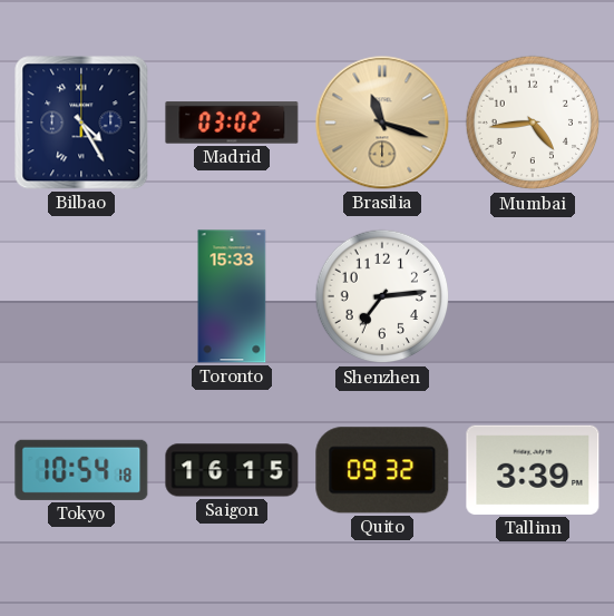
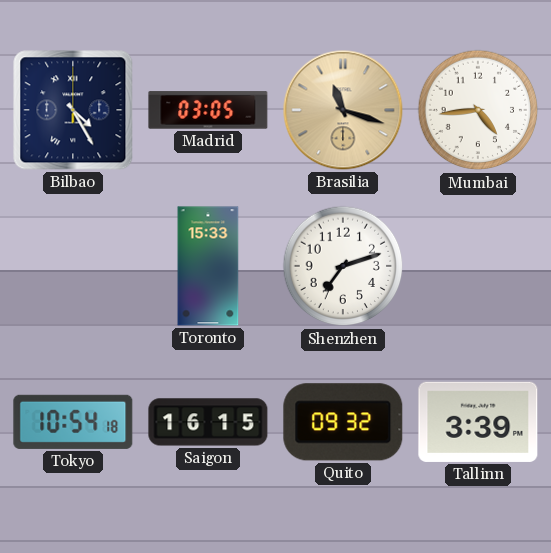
Madrid: 03:02 -> 03:05
Shenzhen: 7:14 -> 7:12
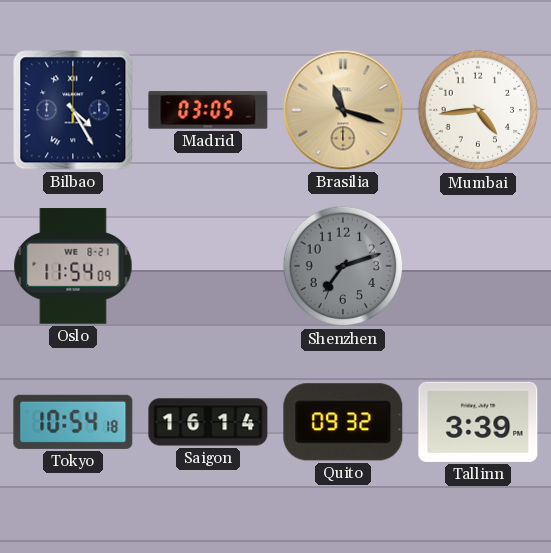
Oslo: none -> 11:54
Toronto: 15:33 -> none
Shenzhen dial: white -> grey
Saigon: 16:15 -> 16:14
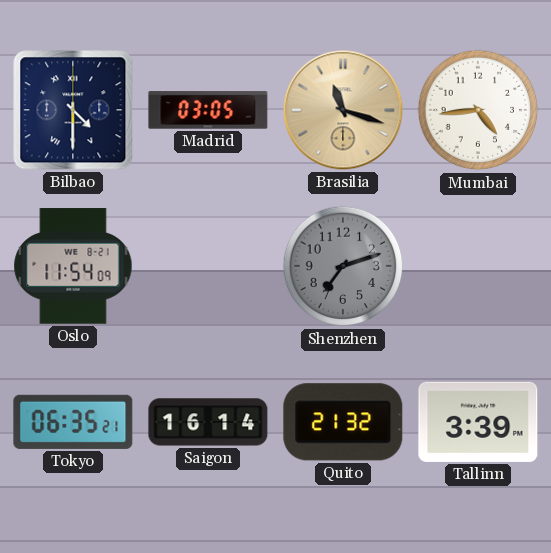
Bilbao: 4:25 -> 4:30
Tokyo: 10:54 -> 06:35
Quito: 09:32 -> 21:32
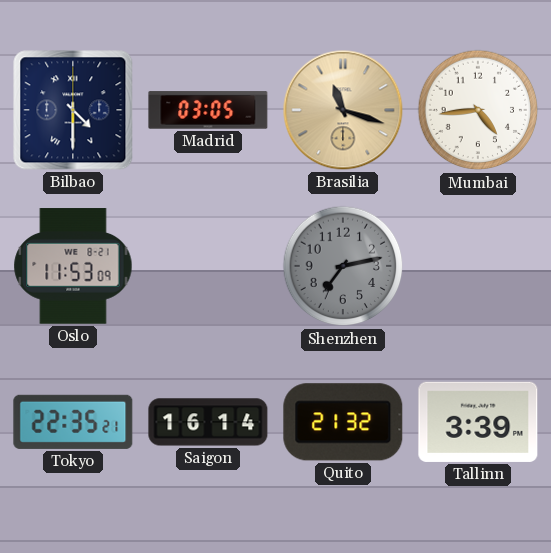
Oslo: 11:54 -> 11:53
Shenzhen: 7:12 -> 7:13
Tokyo: 06:35 -> 22:35
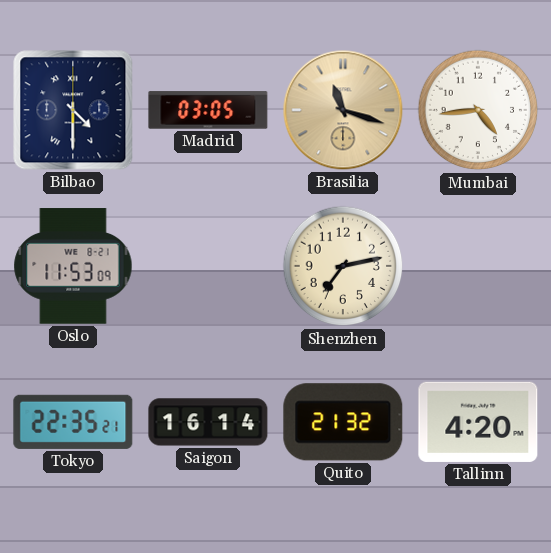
Shenzhen dial: grey -> cream
Tallinn: 3:39 -> 4:20
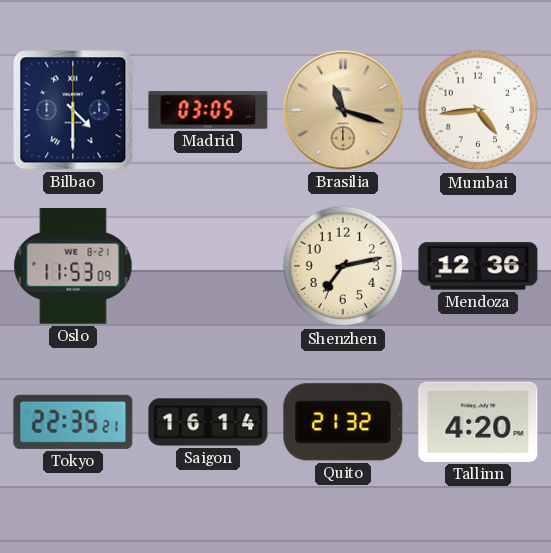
Mendoza: none -> 12:36
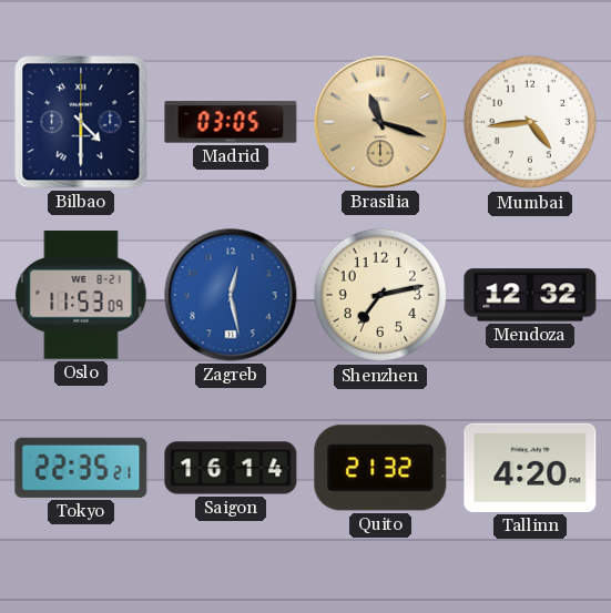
Zagreb: none -> 12:28
Mendoza: 12:36 -> 12:32
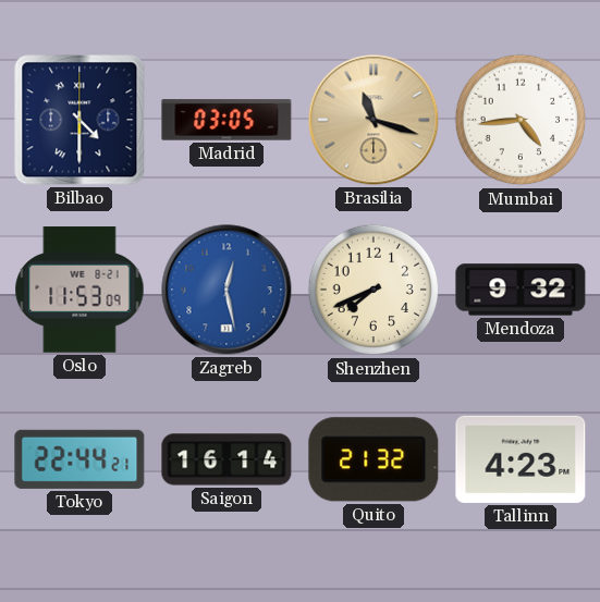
Shenzhen: 7:13 -> 7:41
Mendoza: 12:32 -> 9:32
Tokyo: 22:35 -> 22:44
Tallinn: 4:20 -> 4:23
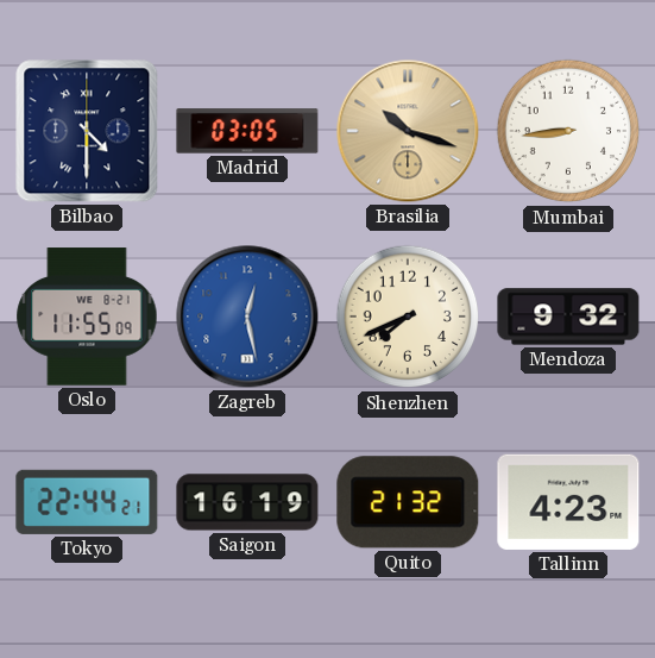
Brasilia: 11:18 -> 10:18
Mumbai: 4:44 -> 8:44
Oslo: 11:53 -> 11:55
Saigon: 16:14 -> 16:19
